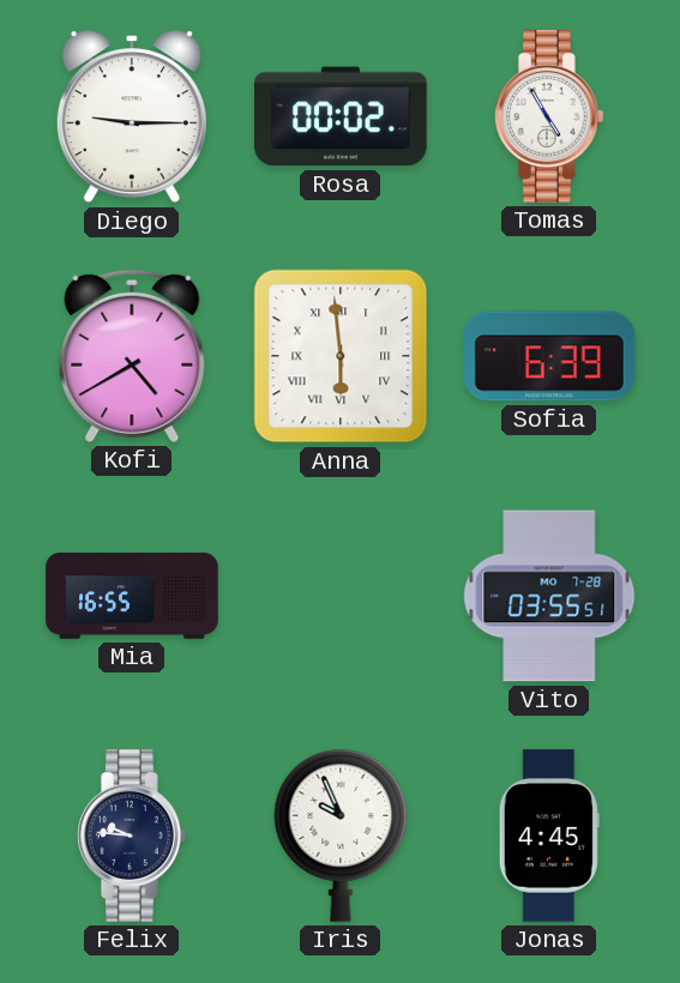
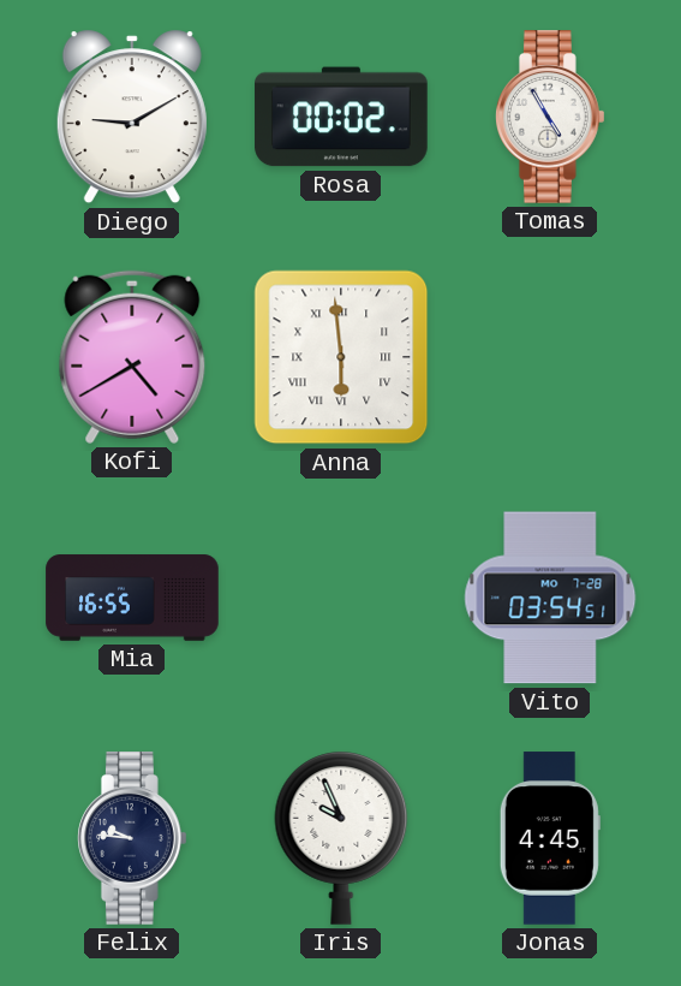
Diego: 9:15 -> 9:10
Sofia: 6:39 -> none
Vito: 03:55 -> 03:54
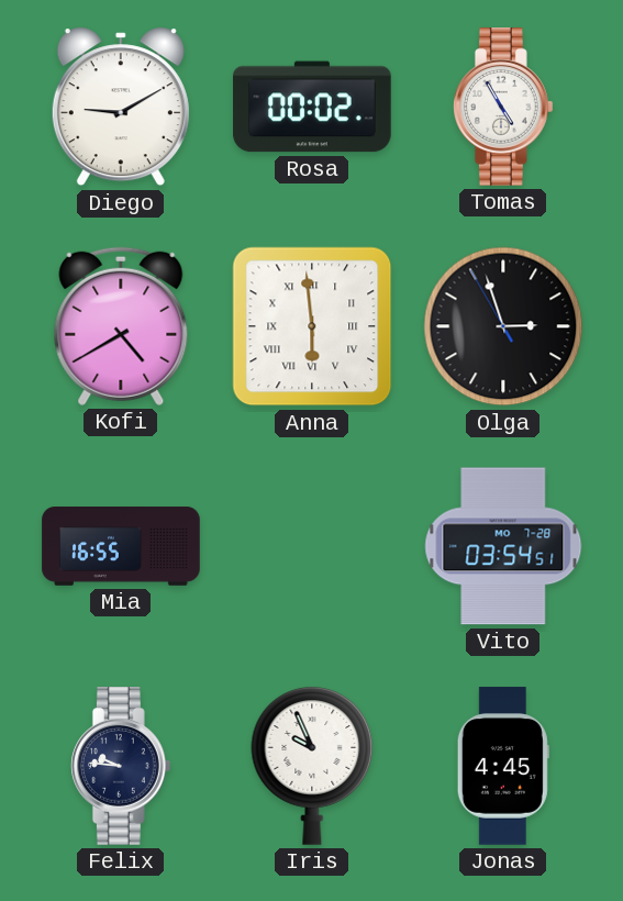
Olga: none -> 2:56
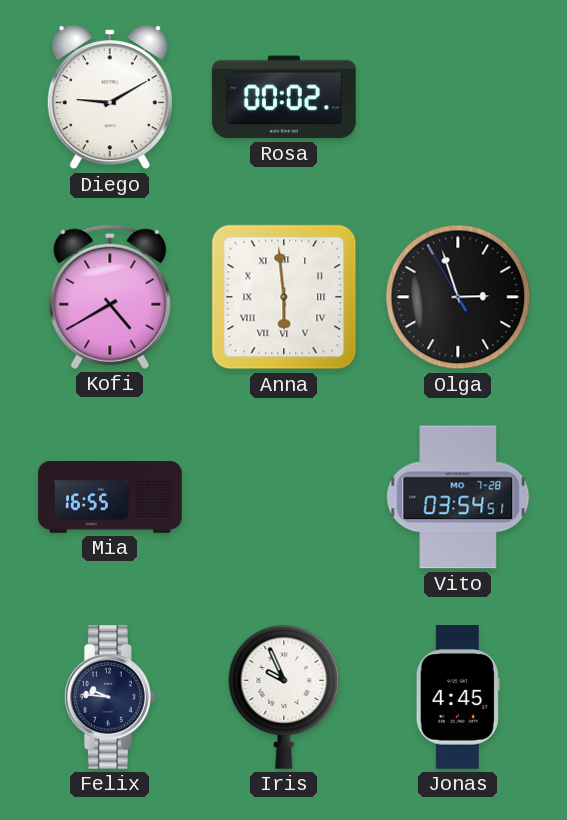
Tomas: 4:55 -> none
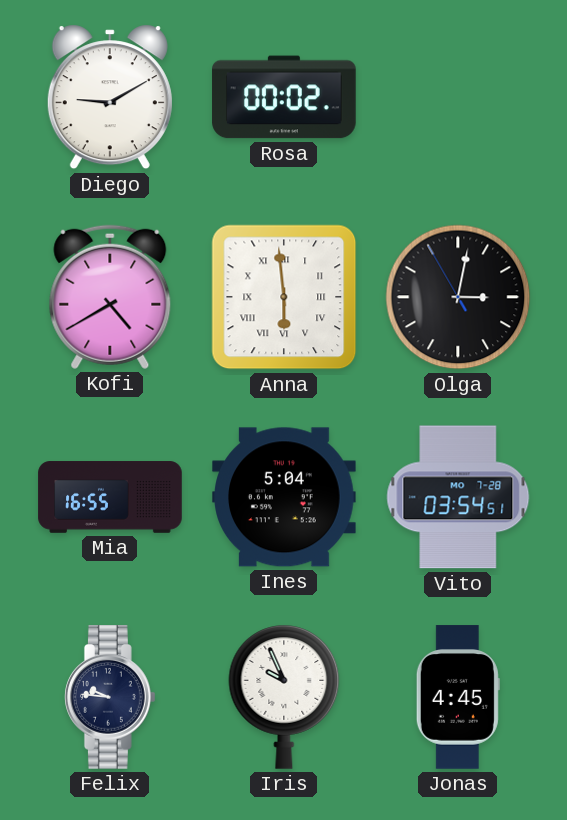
Olga: 2:56 -> 3:01
Ines: none -> 5:04
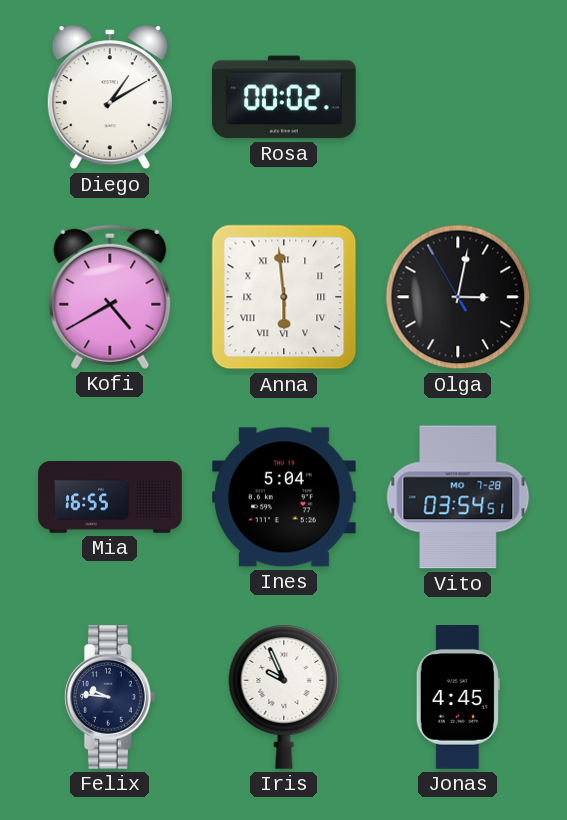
Diego: 9:10 -> 1:10
